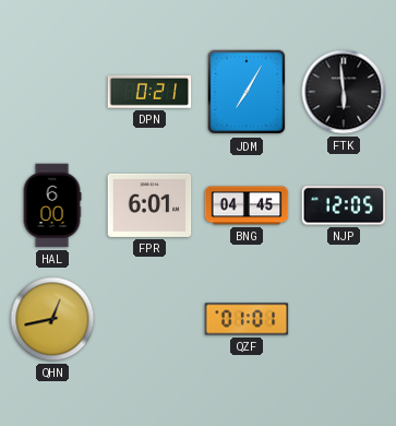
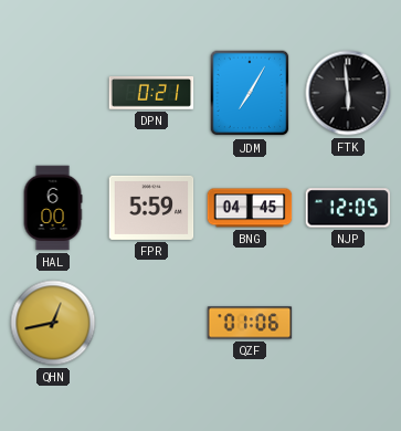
FPR: 6:01 -> 5:59
QZF: 01:01 -> 01:06
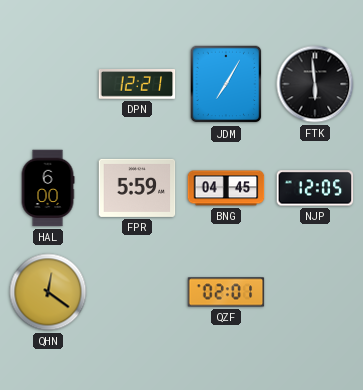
DPN: 0:21 -> 12:21
QHN: 12:43 -> 12:21
QZF: 01:06 -> 02:01
